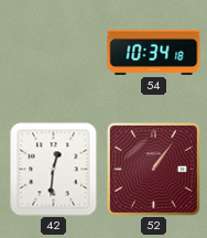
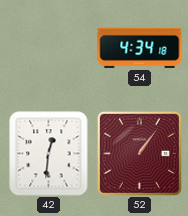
54: 10:34 -> 4:34
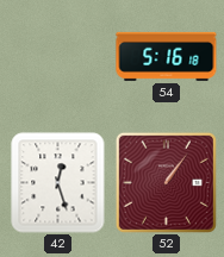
54: 4:34 -> 5:16
42: 12:31 -> 12:27
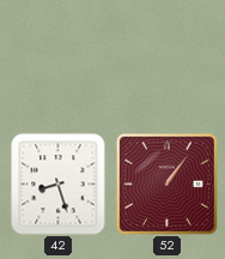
54: 5:16 -> none
42: 12:27 -> 8:27
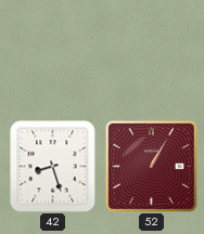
52: 1:06 -> 1:05
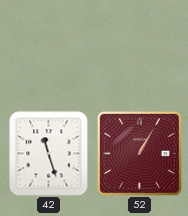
42: 8:27 -> 11:27
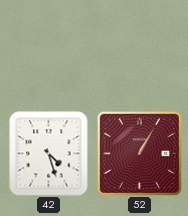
42: 11:27 -> 4:27
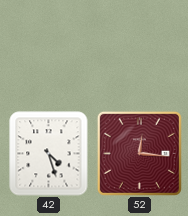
52: 1:05 -> 12:16
